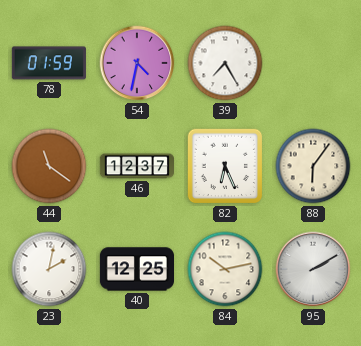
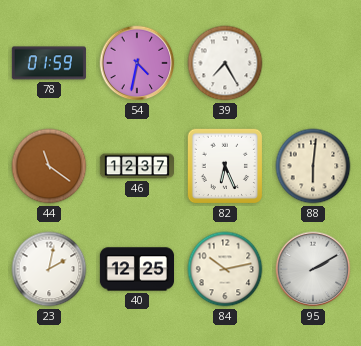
88: 6:06 -> 6:01
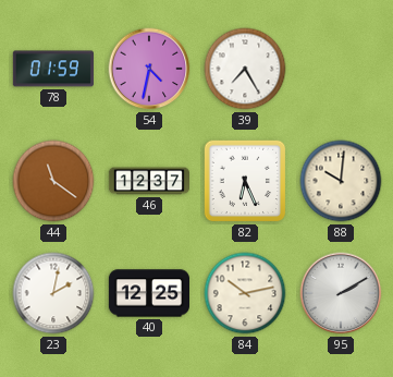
88: 6:01 -> 10:01
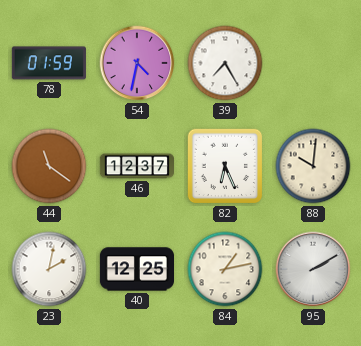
84: 10:13 -> 1:13
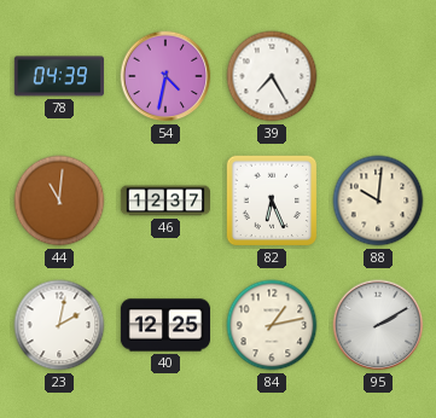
78: 01:59 -> 04:39
44: 11:21 -> 11:01
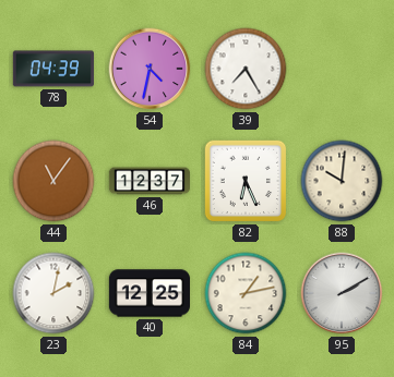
44: 11:01 -> 11:06
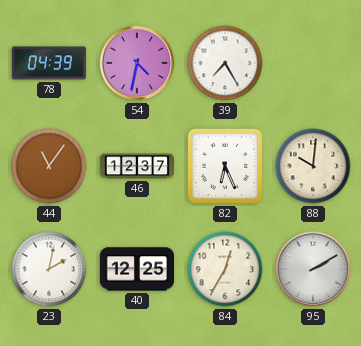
84: 1:13 -> 12:35
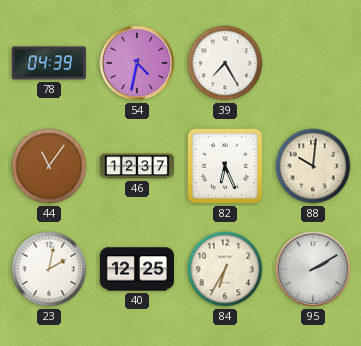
84: 12:35 -> 6:35
